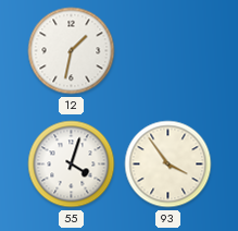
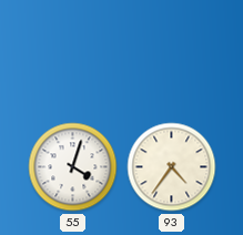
12: 1:32 -> none
93: 3:54 -> 4:36
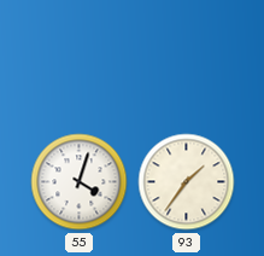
93: 4:36 -> 1:36
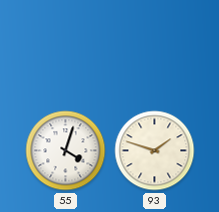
93: 1:36 -> 1:48
